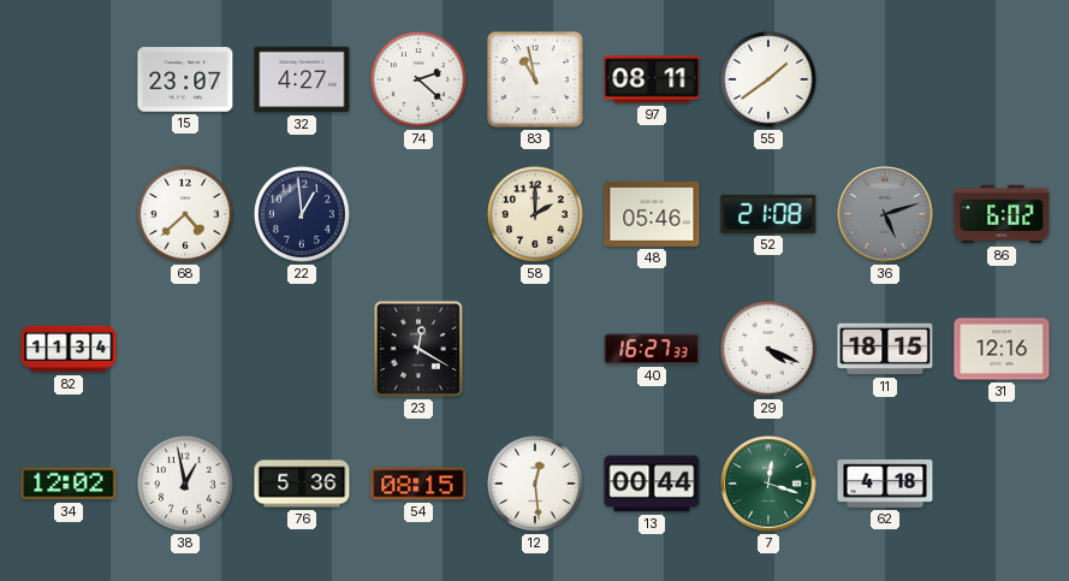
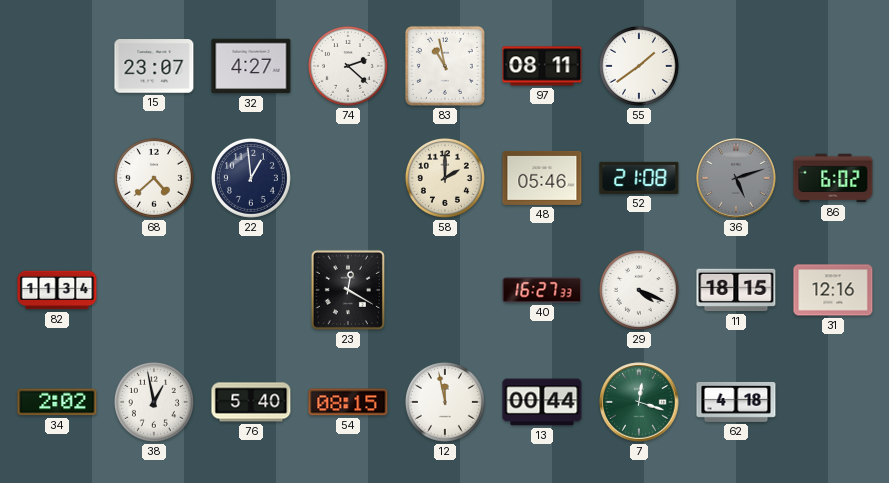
34: 12:02 -> 2:02
76: 5:36 -> 5:40
12: 12:29 -> 11:58
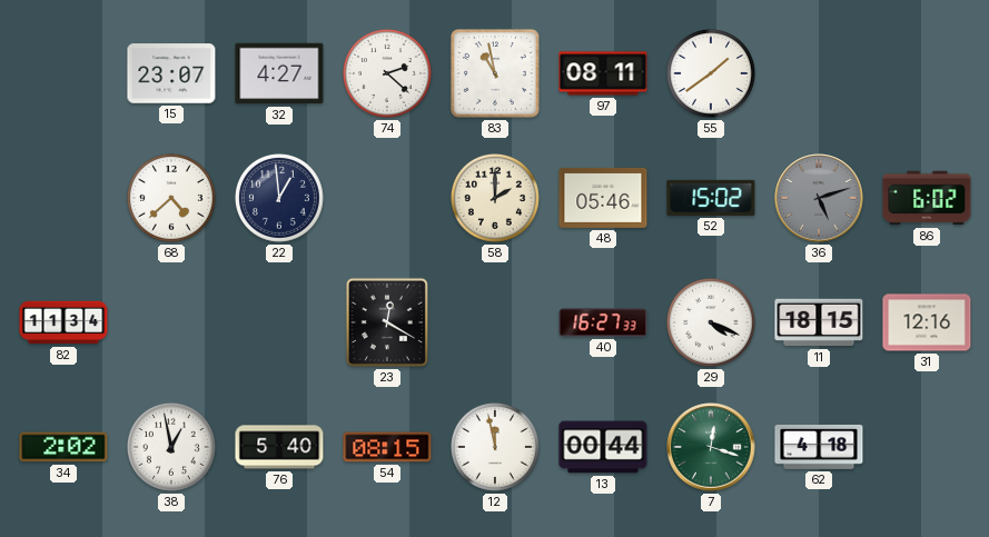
52: 21:08 -> 15:02
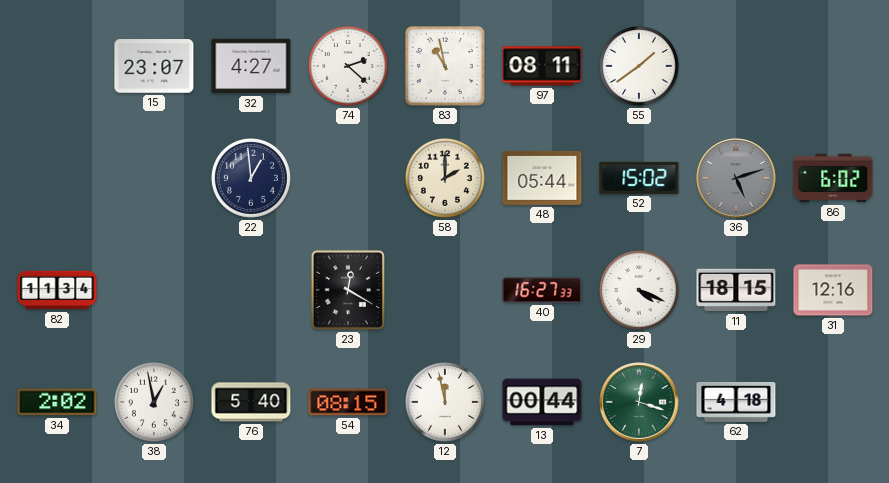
68: 4:38 -> none
48: 05:46 -> 05:44
